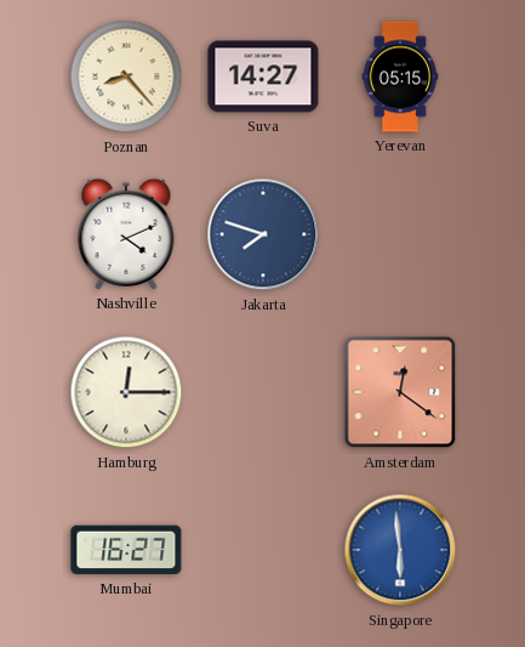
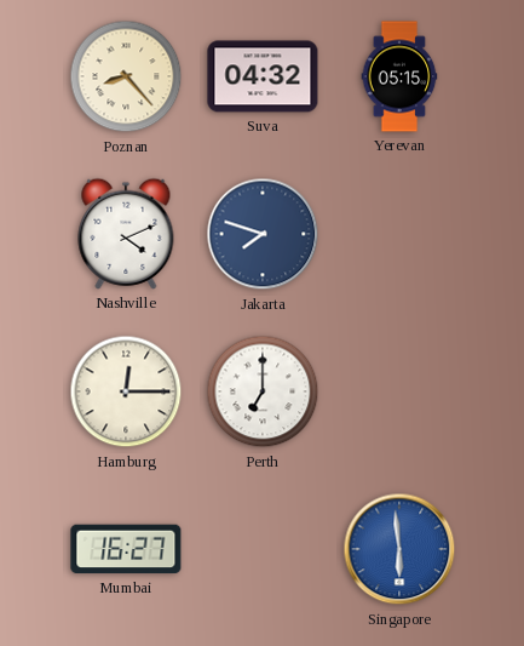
Suva: 14:27 -> 04:32
Perth: none -> 7:00
Amsterdam: 12:21 -> none
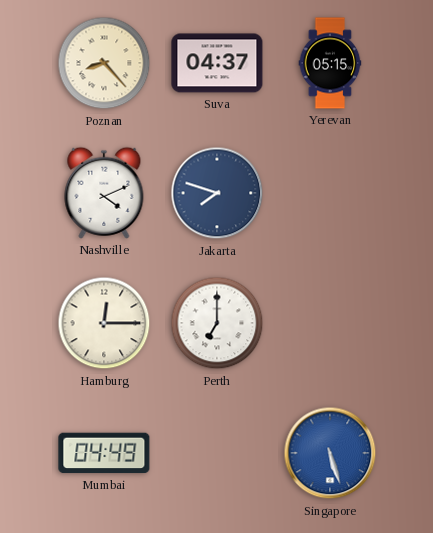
Suva: 04:32 -> 04:37
Mumbai: 16:27 -> 04:49
Singapore: 5:59 -> 5:27
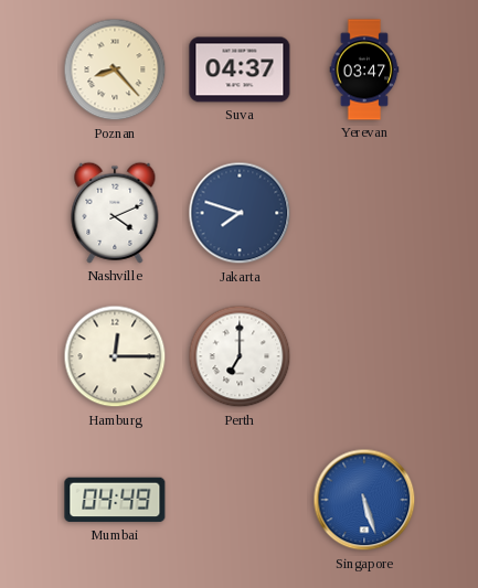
Yerevan: 05:15 -> 03:47
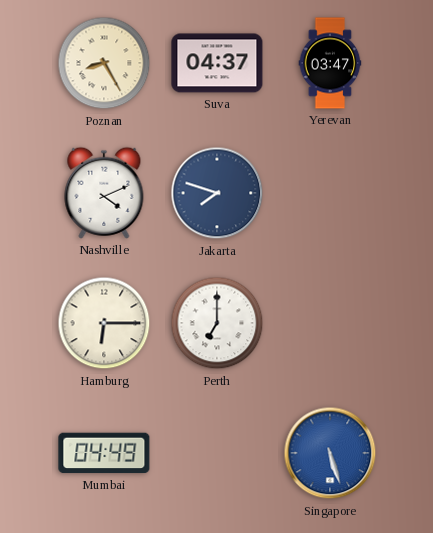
Poznan: 8:23 -> 8:25
Hamburg: 12:15 -> 6:15
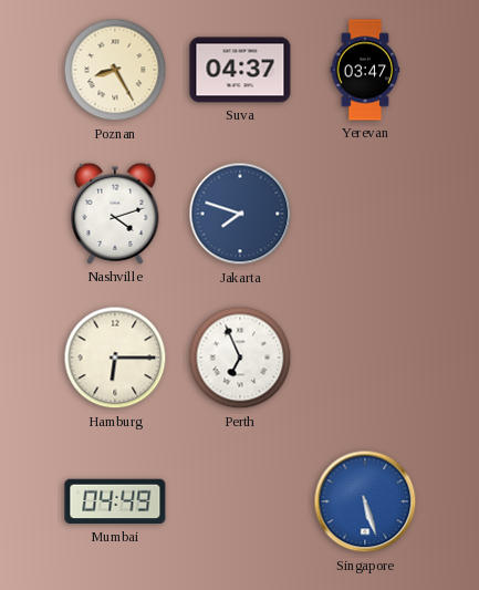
Nashville: 4:11 -> 4:12
Perth: 7:00 -> 6:56
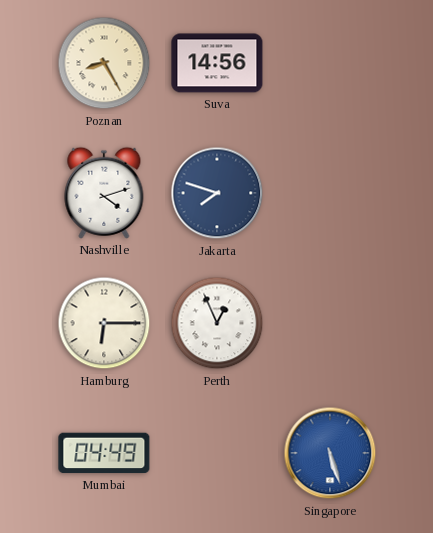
Suva: 04:37 -> 14:56
Yerevan: 03:47 -> none
Perth: 6:56 -> 12:56
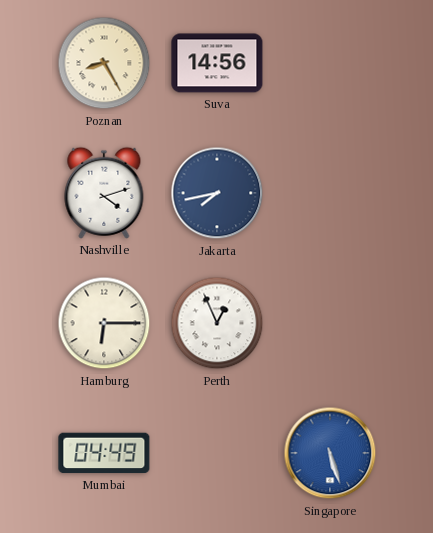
Jakarta: 7:48 -> 7:43
